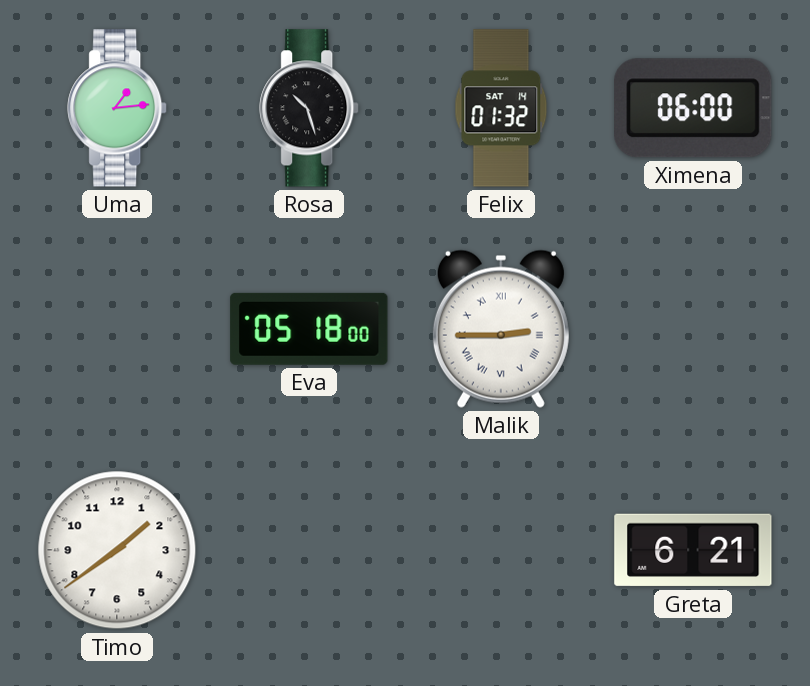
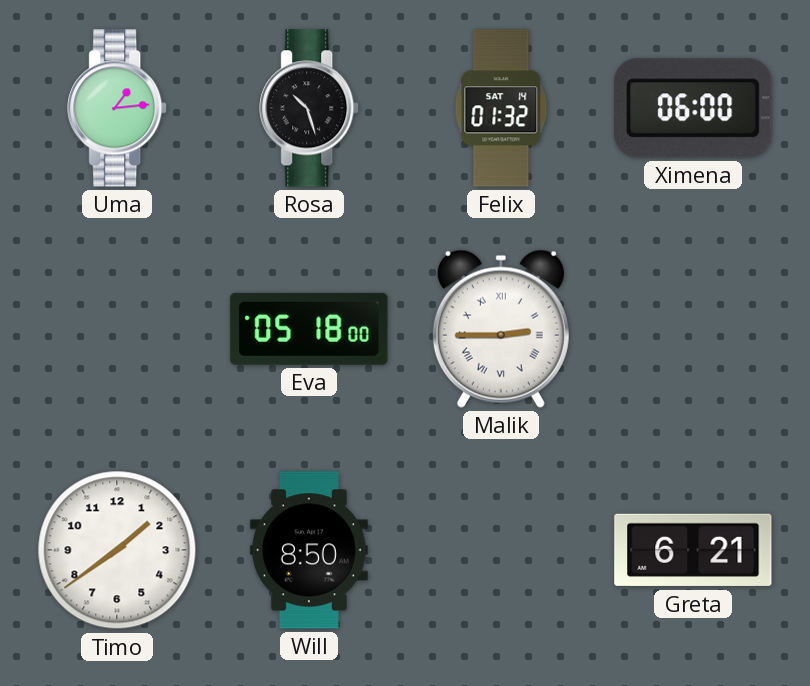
Will: none -> 8:50
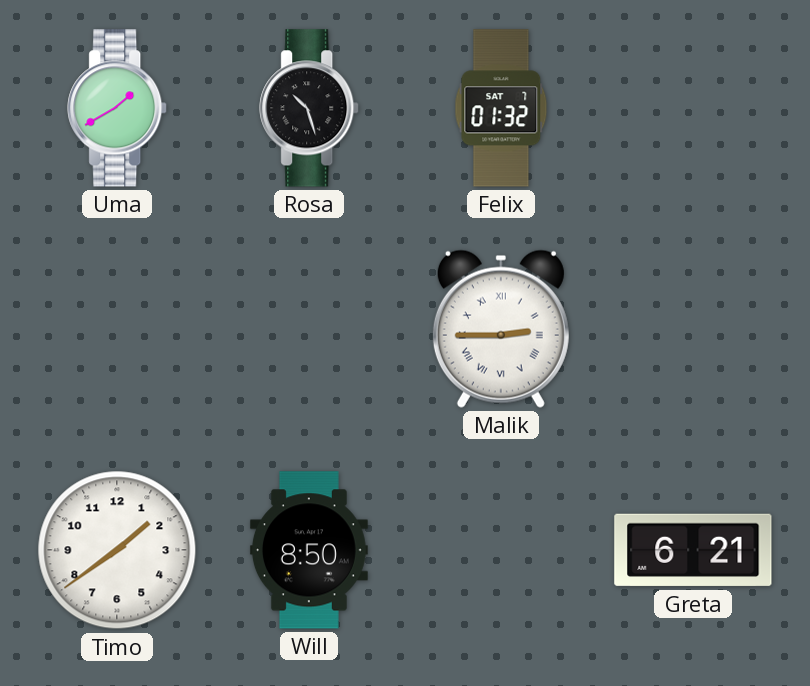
Uma: 1:14 -> 1:40
Felix date: SAT 14 -> SAT 7
Ximena: 06:00 -> none
Eva: 05:18 -> none
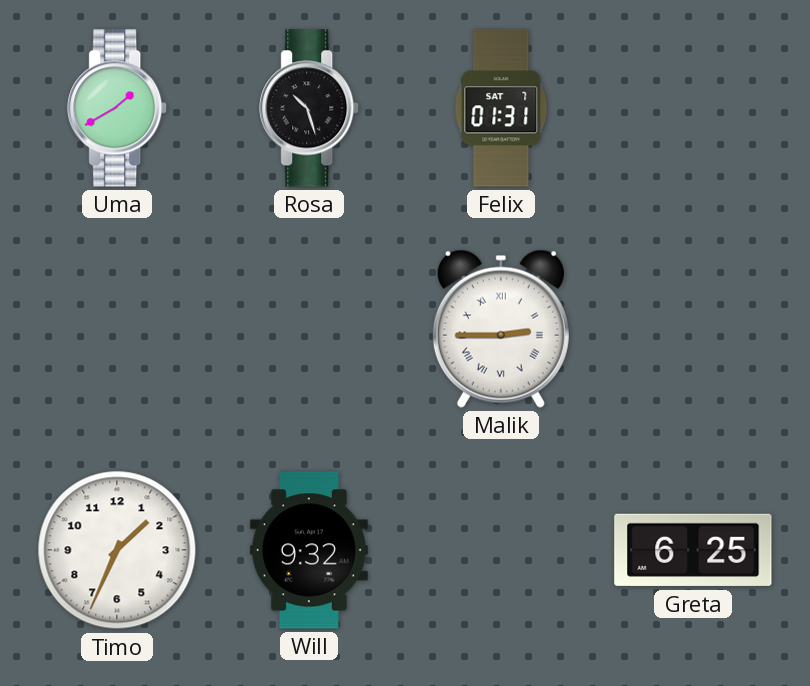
Felix: 01:32 -> 01:31
Timo: 1:39 -> 1:34
Will: 8:50 -> 9:32
Greta: 6:21 -> 6:25
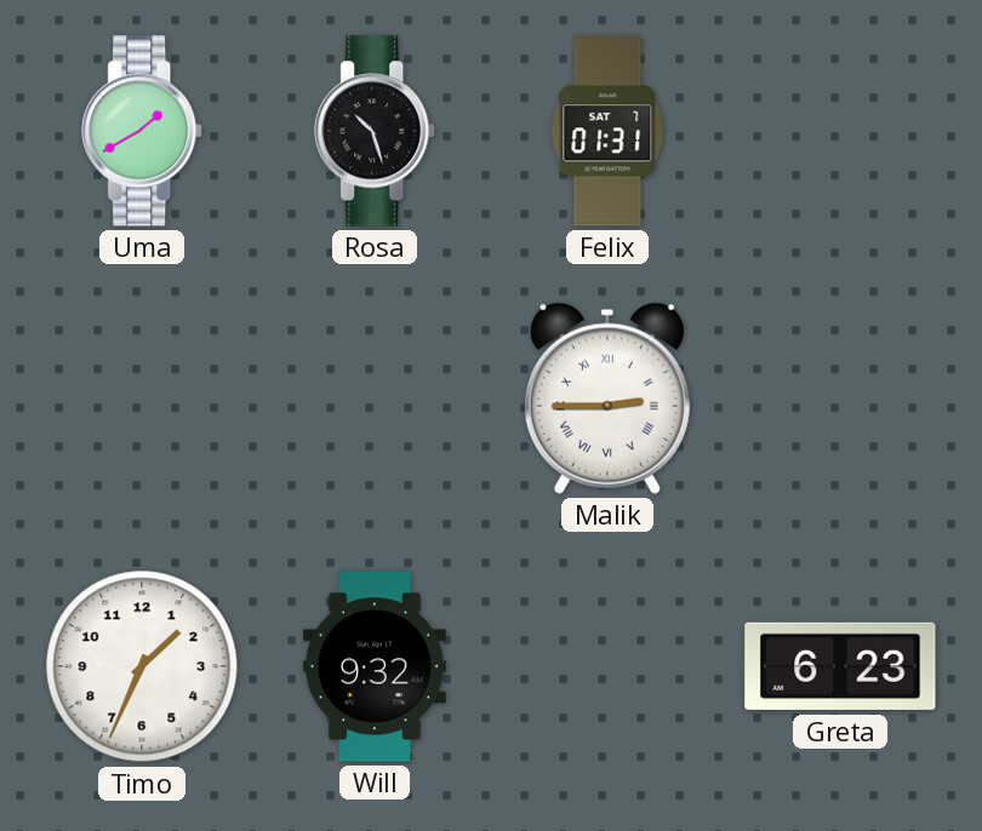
Greta: 6:25 -> 6:23
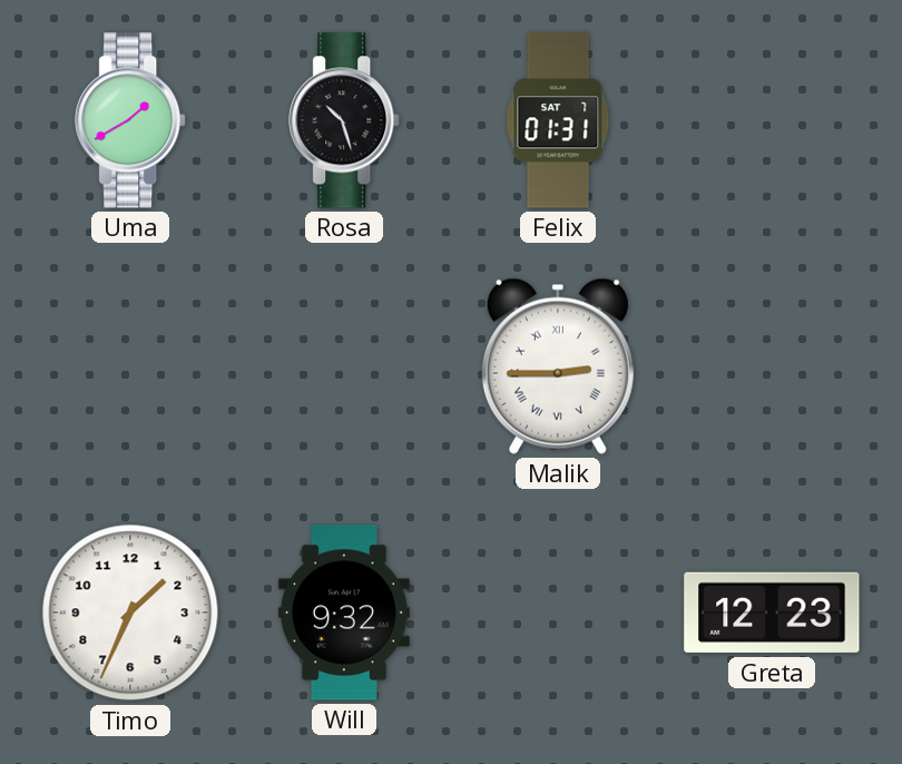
Greta: 6:23 -> 12:23
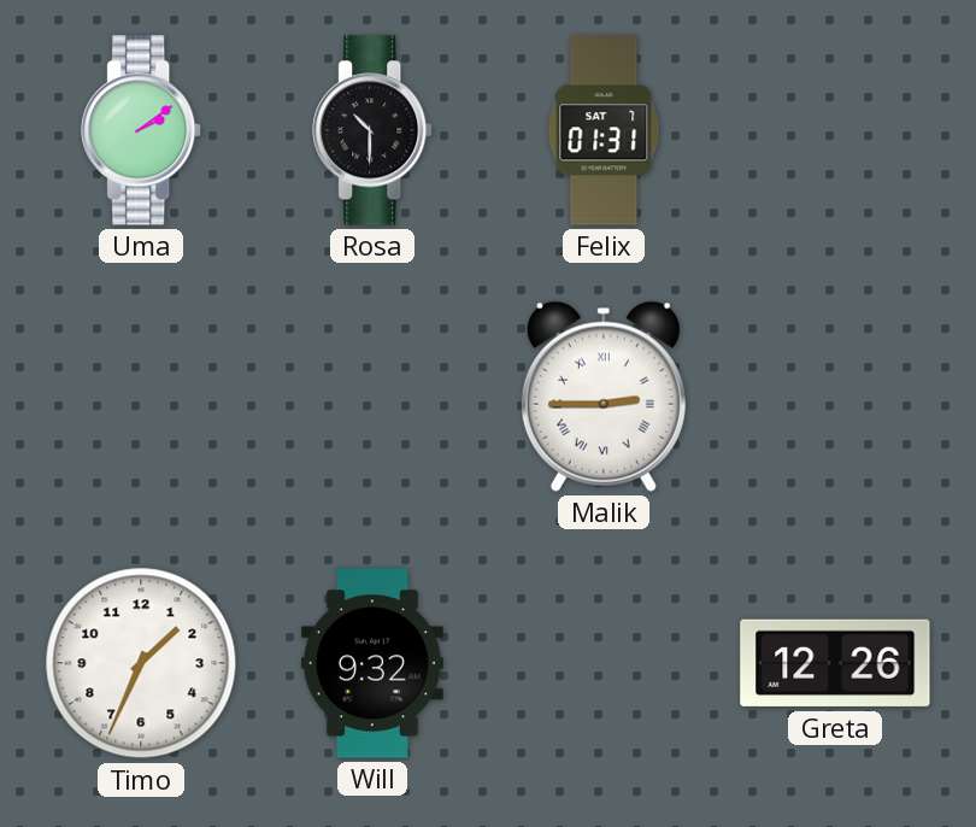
Uma: 1:40 -> 2:09
Rosa: 10:27 -> 10:30
Greta: 12:23 -> 12:26
